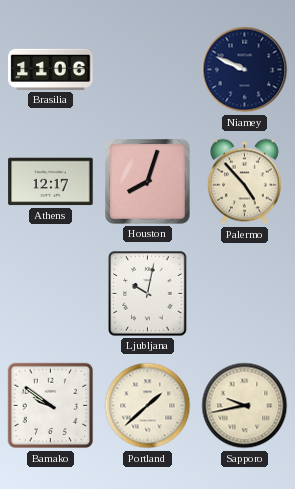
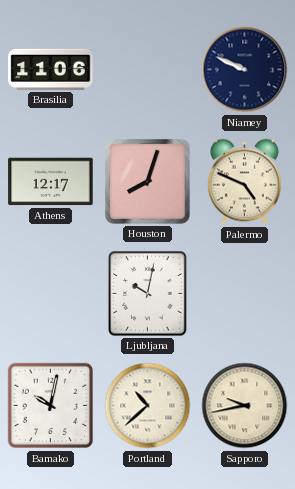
Palermo: 4:53 -> 4:49
Bamako: 9:51 -> 10:02
Portland: 1:38 -> 10:38
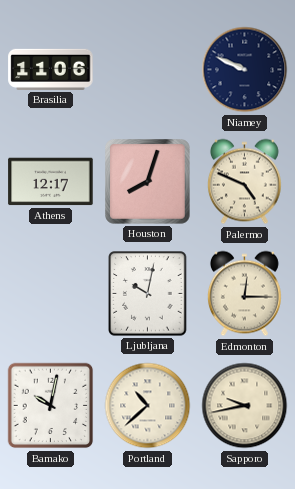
Edmonton: none -> 12:15
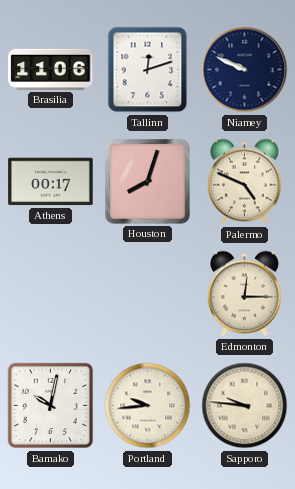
Tallinn: none -> 12:12
Athens: 12:17 -> 00:17
Ljubljana: 10:02 -> none
Portland: 10:38 -> 9:44
Sapporo: 9:43 -> 9:46
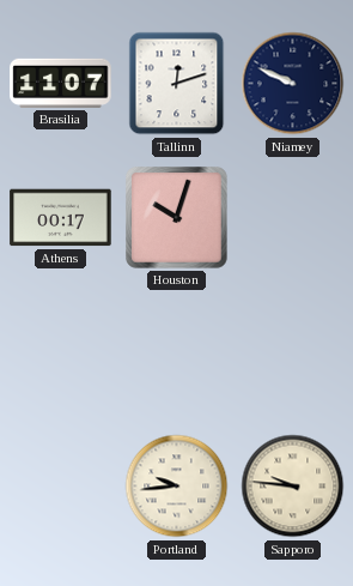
Brasilia: 11:06 -> 11:07
Houston: 8:03 -> 10:03
Palermo: 4:49 -> none
Edmonton: 12:15 -> none
Bamako: 10:02 -> none
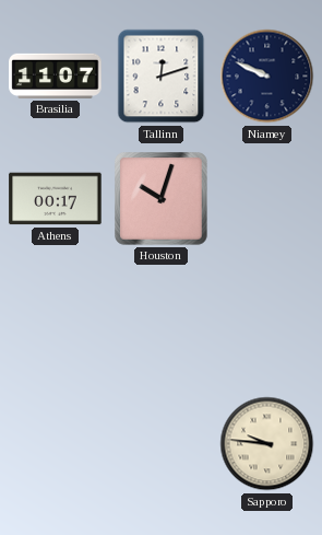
Portland: 9:44 -> none
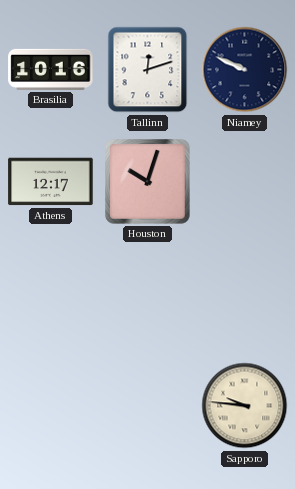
Brasilia: 11:07 -> 10:16
Athens: 00:17 -> 12:17
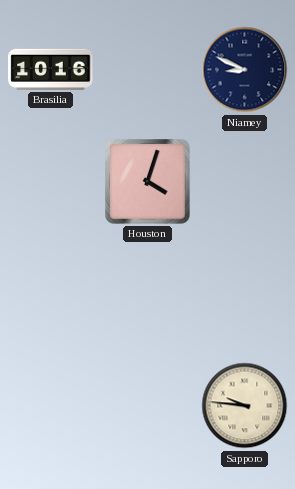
Tallinn: 12:12 -> none
Niamey: 9:49 -> 8:49
Athens: 12:17 -> none
Houston: 10:03 -> 4:03
